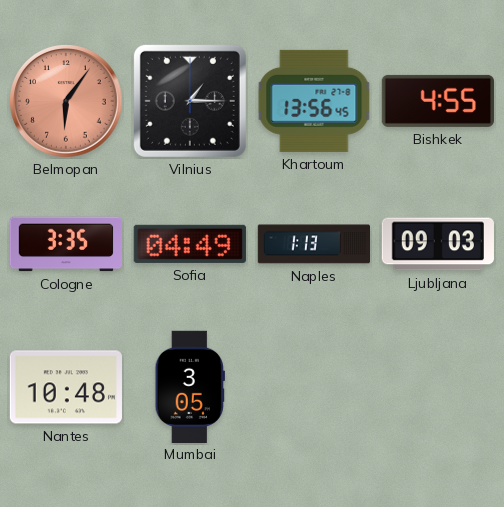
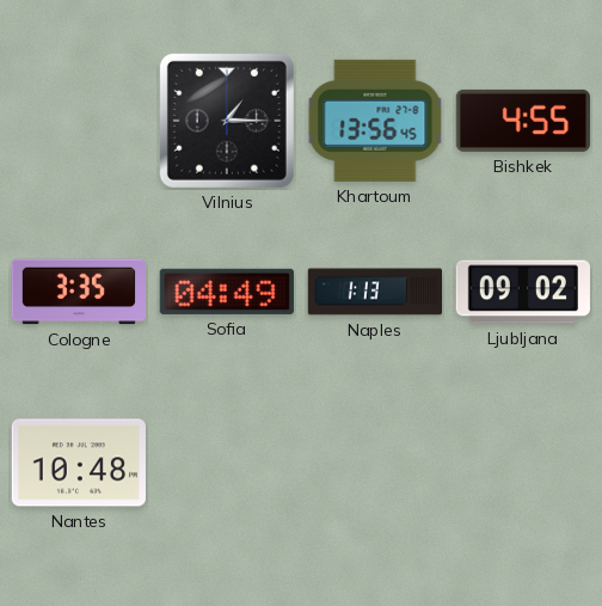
Belmopan: 6:06 -> none
Ljubljana: 09:03 -> 09:02
Mumbai: 3:05 -> none
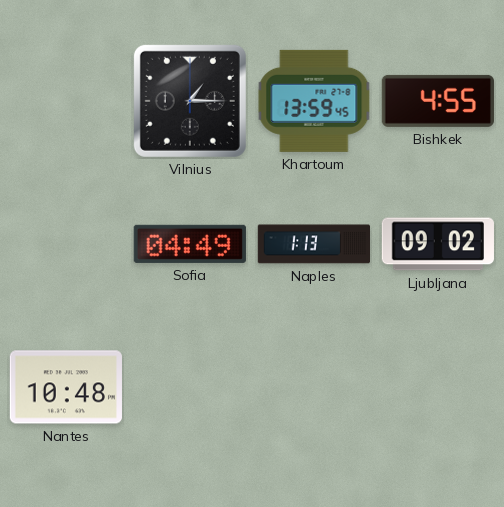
Khartoum: 13:56 -> 13:59
Cologne: 3:35 -> none
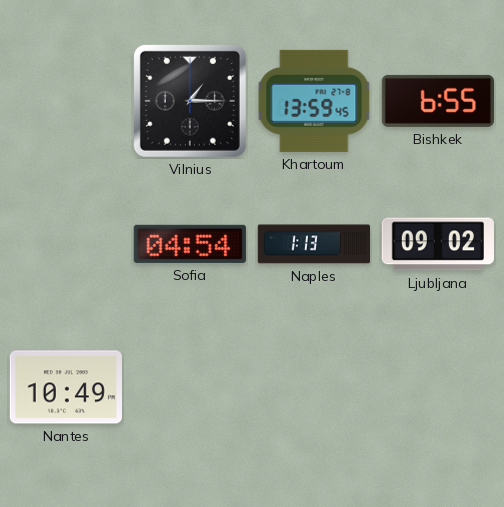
Bishkek: 4:55 -> 6:55
Sofia: 04:49 -> 04:54
Nantes: 10:48 -> 10:49
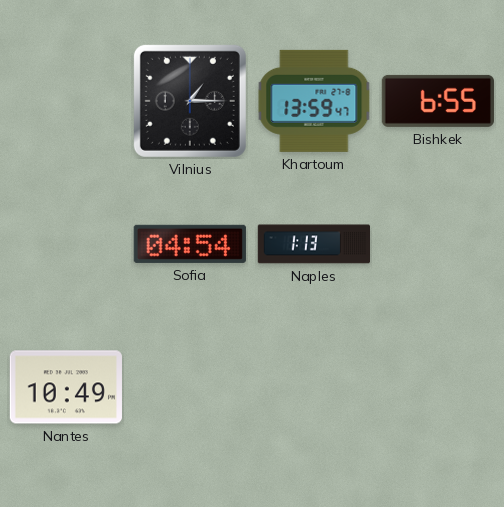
Khartoum: 13:59:45 -> 13:59:47
Ljubljana: 09:02 -> none
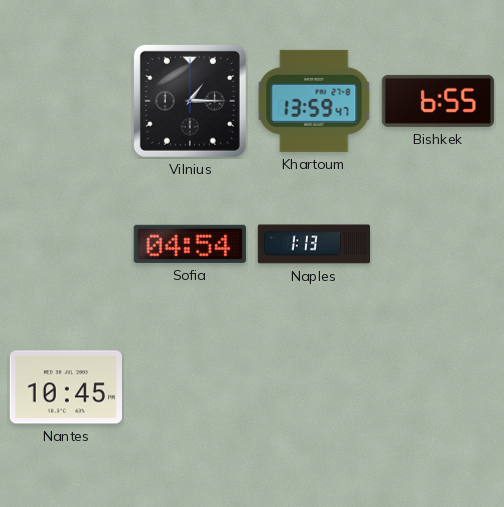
Nantes: 10:49 -> 10:45
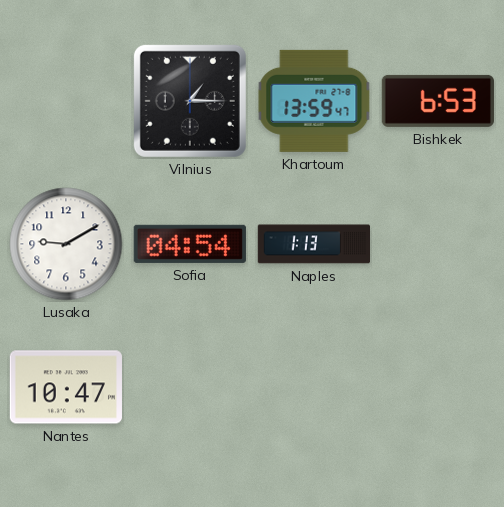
Bishkek: 6:55 -> 6:53
Lusaka: none -> 9:10
Nantes: 10:45 -> 10:47
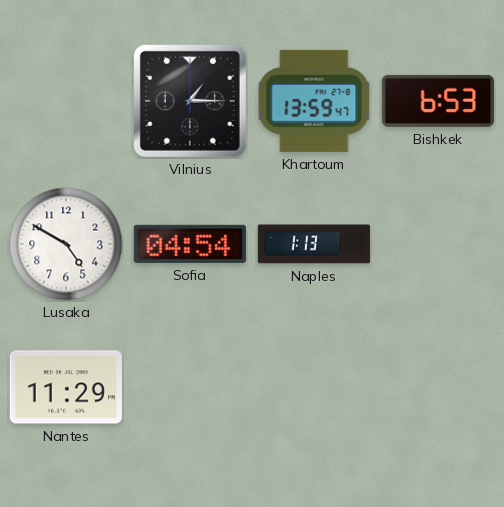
Lusaka: 9:10 -> 4:50
Nantes: 10:47 -> 11:29
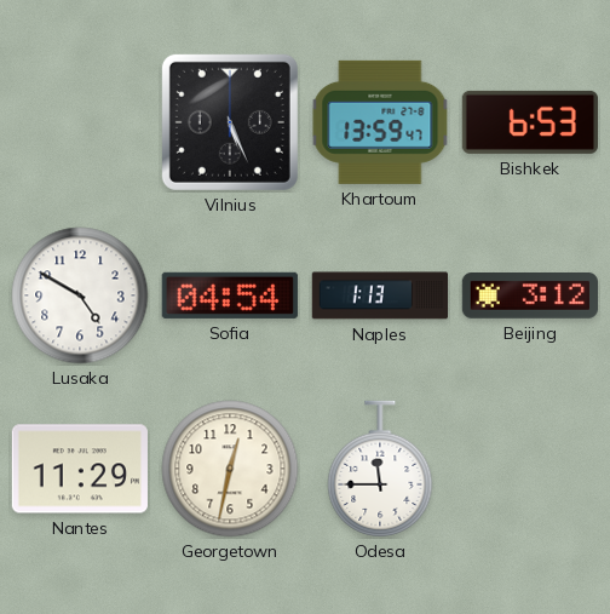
Vilnius: 1:15 -> 5:26
Beijing: none -> 3:12
Georgetown: none -> 12:32
Odesa: none -> 11:45
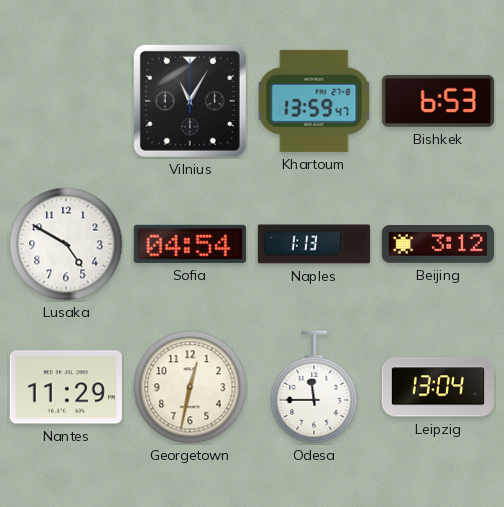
Vilnius: 5:26 -> 11:05
Leipzig: none -> 13:04
